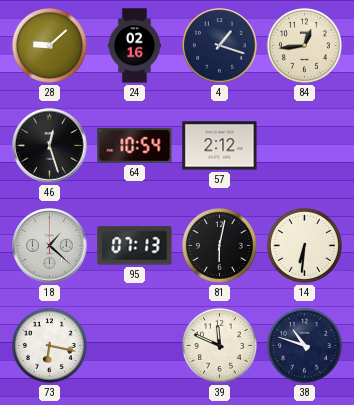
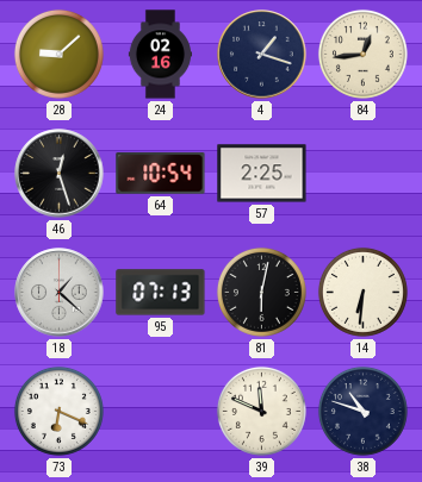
57: 2:12 -> 2:25
73: 6:17 -> 6:19
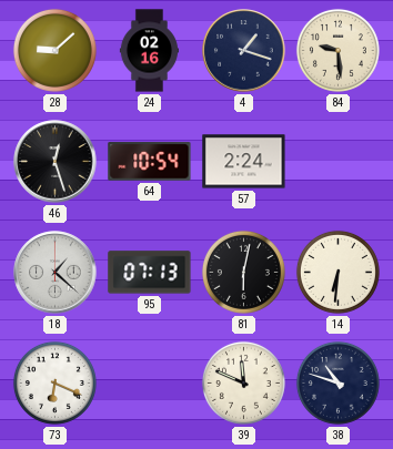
84: 12:44 -> 9:29
57: 2:25 -> 2:24
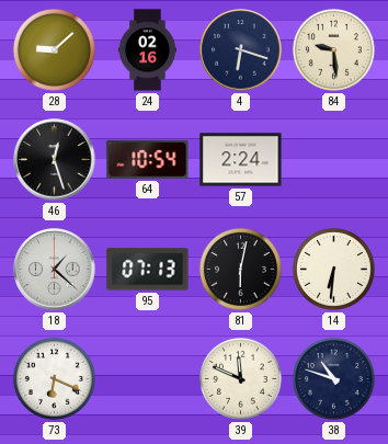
4: 1:18 -> 6:18
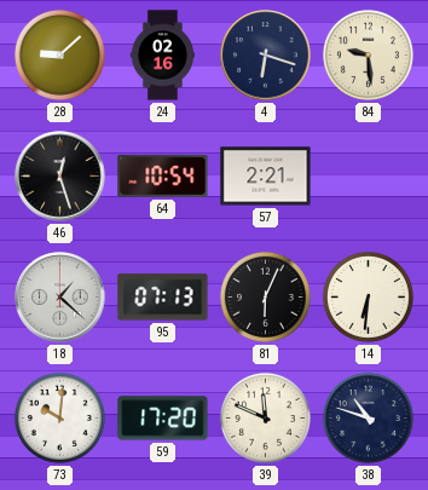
57: 2:24 -> 2:21
81: 6:02 -> 6:04
73: 6:19 -> 10:01
59: none -> 17:20
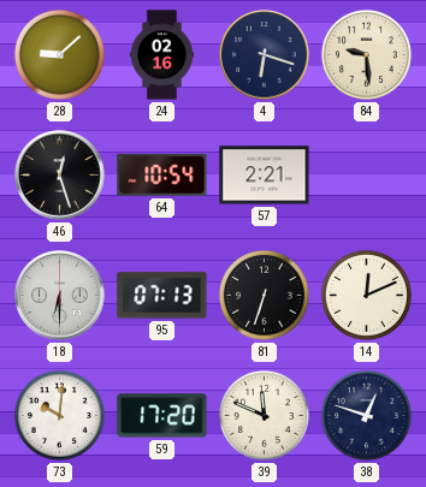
18: 1:22 -> 6:30
81: 6:04 -> 6:33
14: 6:31 -> 12:11
38: 10:48 -> 12:48
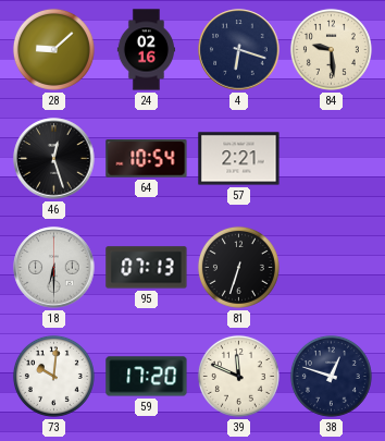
14: 12:11 -> none
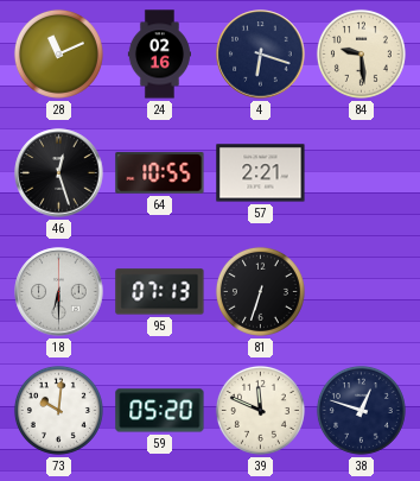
28: 9:08 -> 11:11
64: 10:54 -> 10:55
59: 17:20 -> 05:20
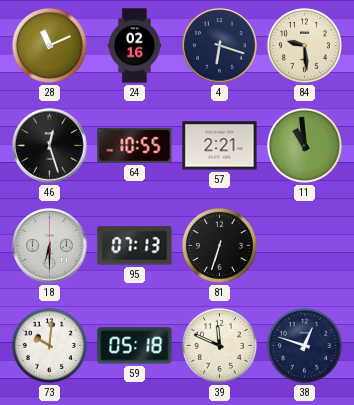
11: none -> 10:59
59: 05:20 -> 05:18
